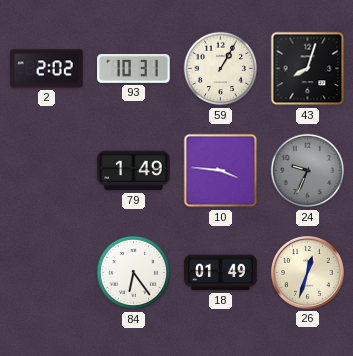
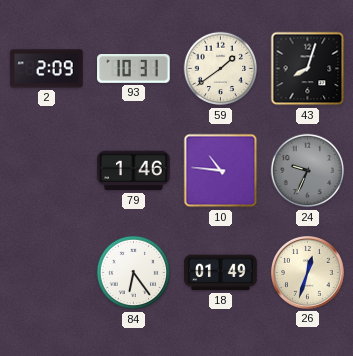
2: 2:02 -> 2:09
59: 1:05 -> 1:39
79: 1:49 -> 1:46
10: 3:46 -> 10:46
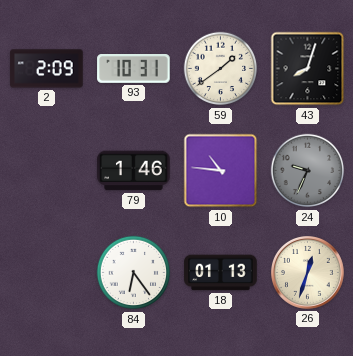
18: 01:49 -> 01:13
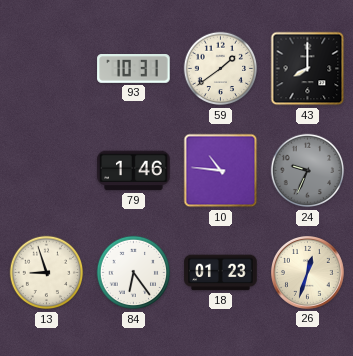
2: 2:09 -> none
43: 8:03 -> 8:00
13: none -> 8:57
18: 01:13 -> 01:23
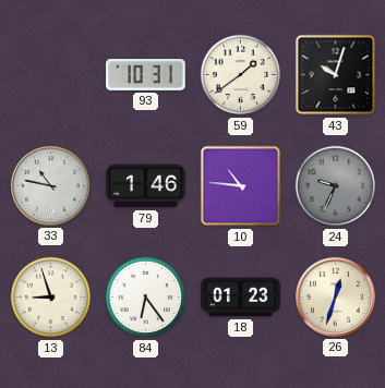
43: 8:00 -> 10:03
33: none -> 10:47
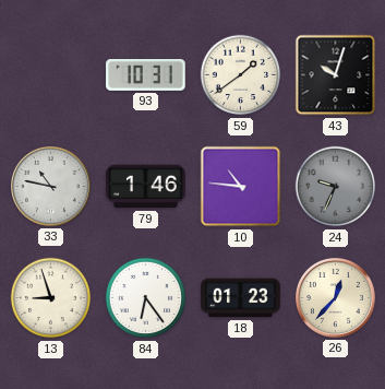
26: 12:33 -> 12:37
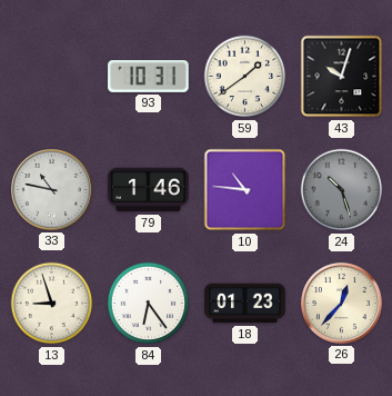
24: 9:34 -> 10:27
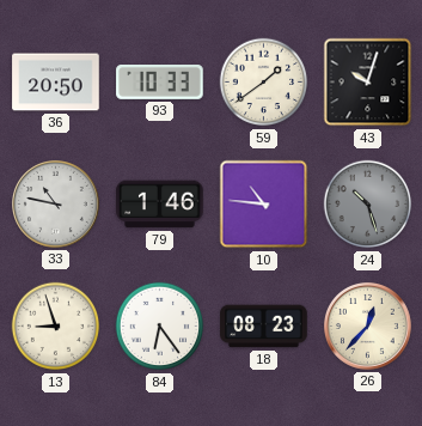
36: none -> 20:50
93: 10:31 -> 10:33
18: 01:23 -> 08:23
